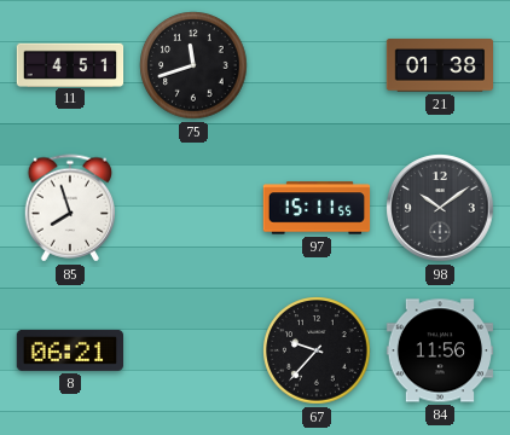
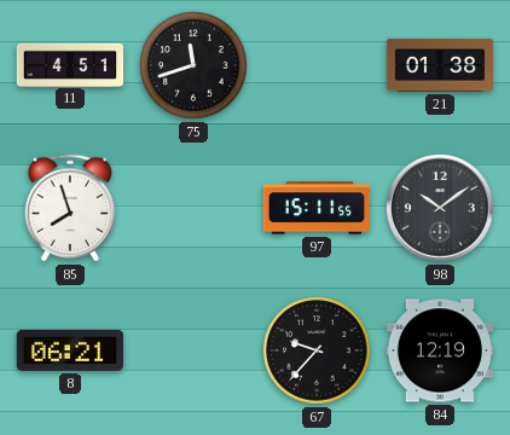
84: 11:56 -> 12:19
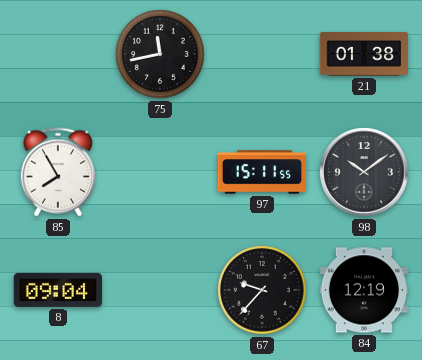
11: 4:51 -> none
75: 11:42 -> 11:43
85: 7:57 -> 7:55
8: 06:21 -> 09:04
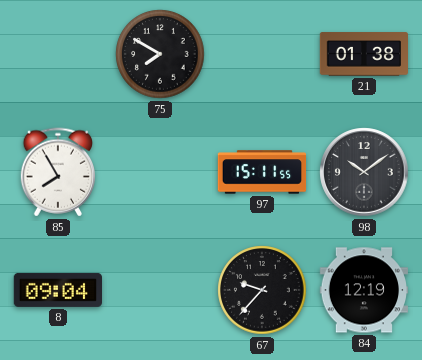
75: 11:43 -> 7:50
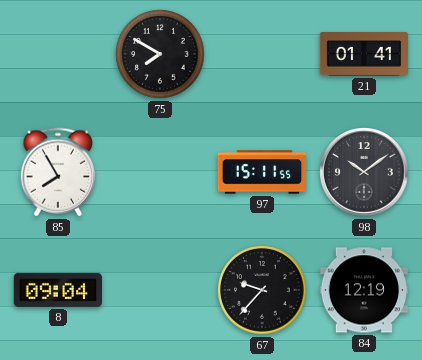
21: 01:38 -> 01:41
